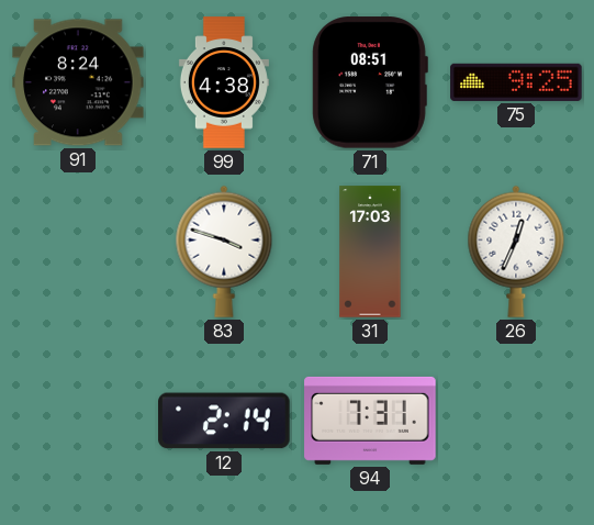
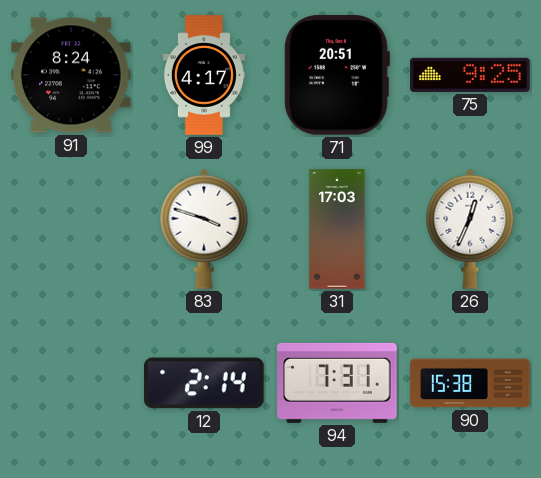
99: 4:38 -> 4:17
71: 08:51 -> 20:51
90: none -> 15:38
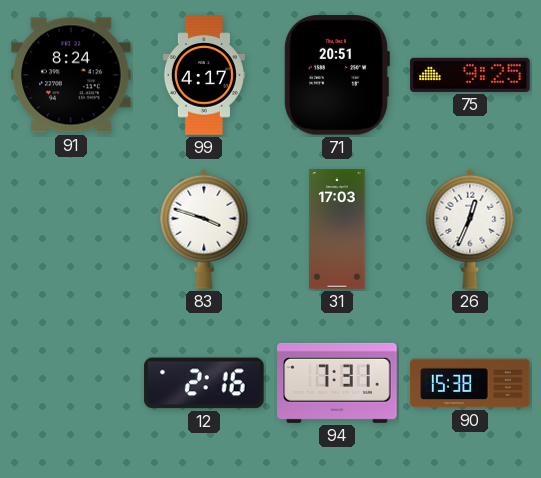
12: 2:14 -> 2:16
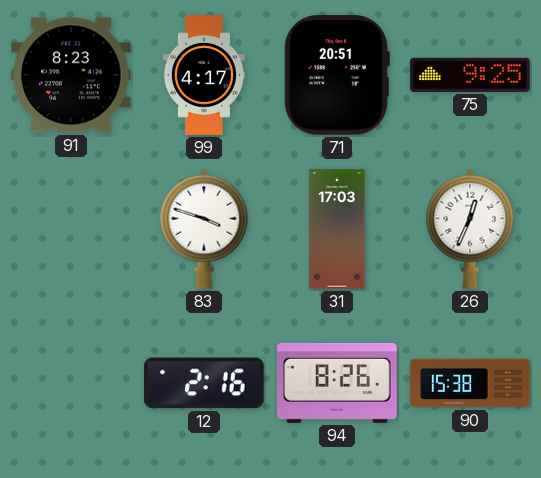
91: 8:24 -> 8:23
94: 7:31 -> 8:26
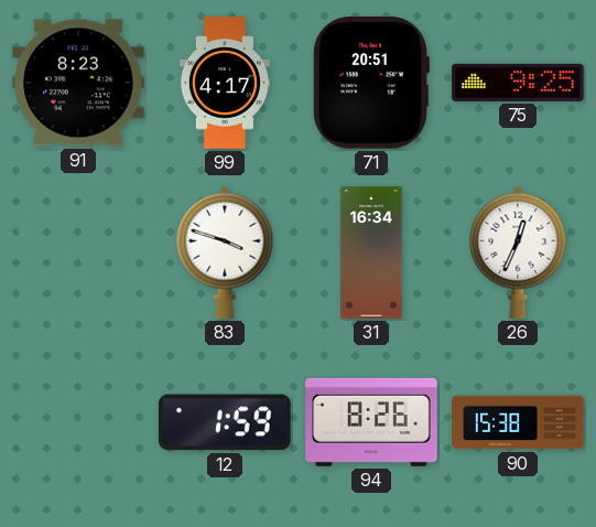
31: 17:03 -> 16:34
12: 2:16 -> 1:59
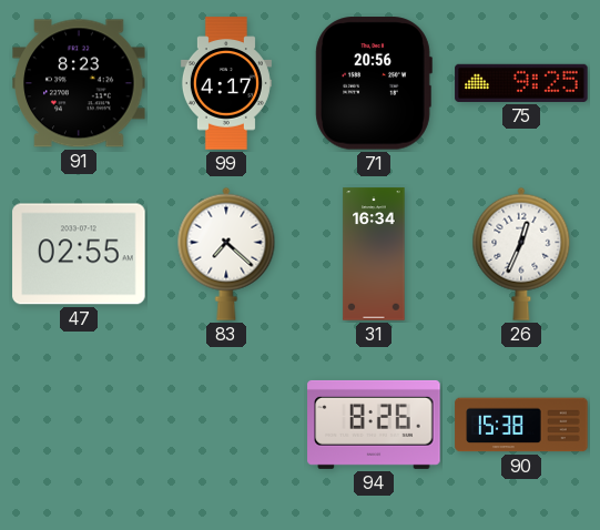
71: 20:51 -> 20:56
47: none -> 02:55
83: 3:48 -> 7:22
12: 1:59 -> none
